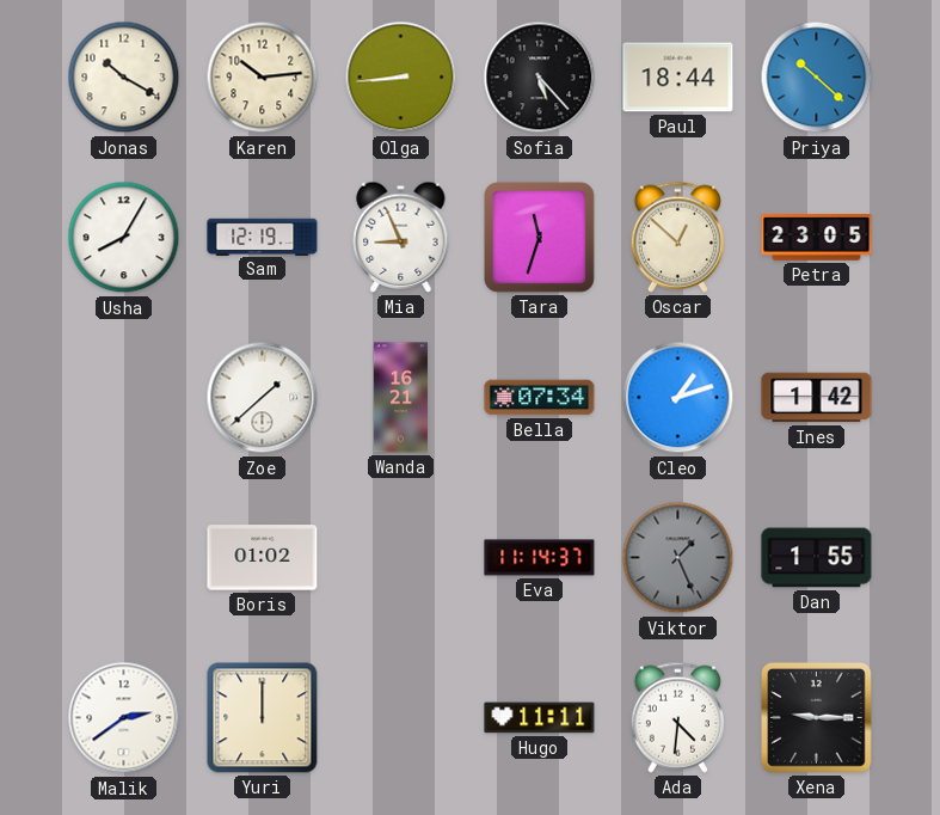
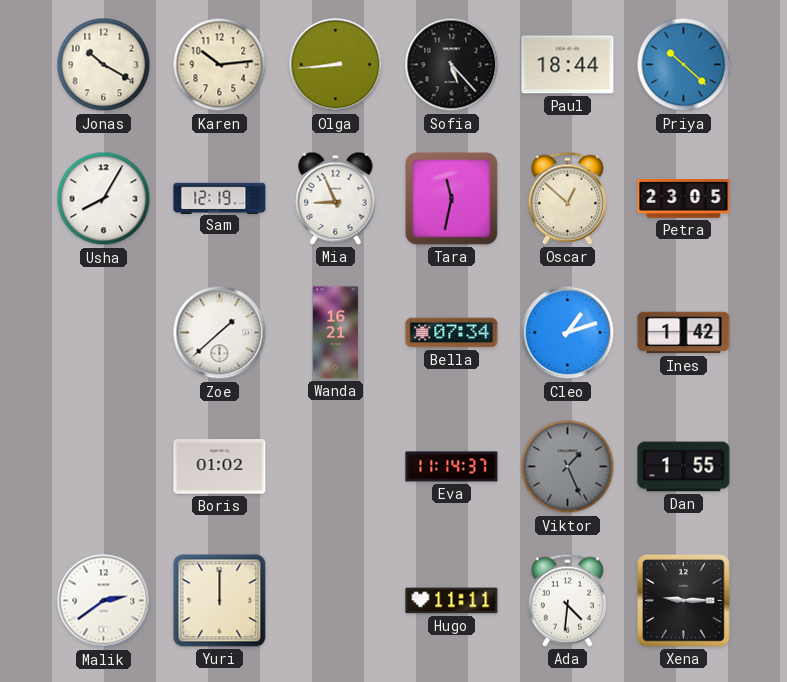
Tara: 11:33 -> 11:32
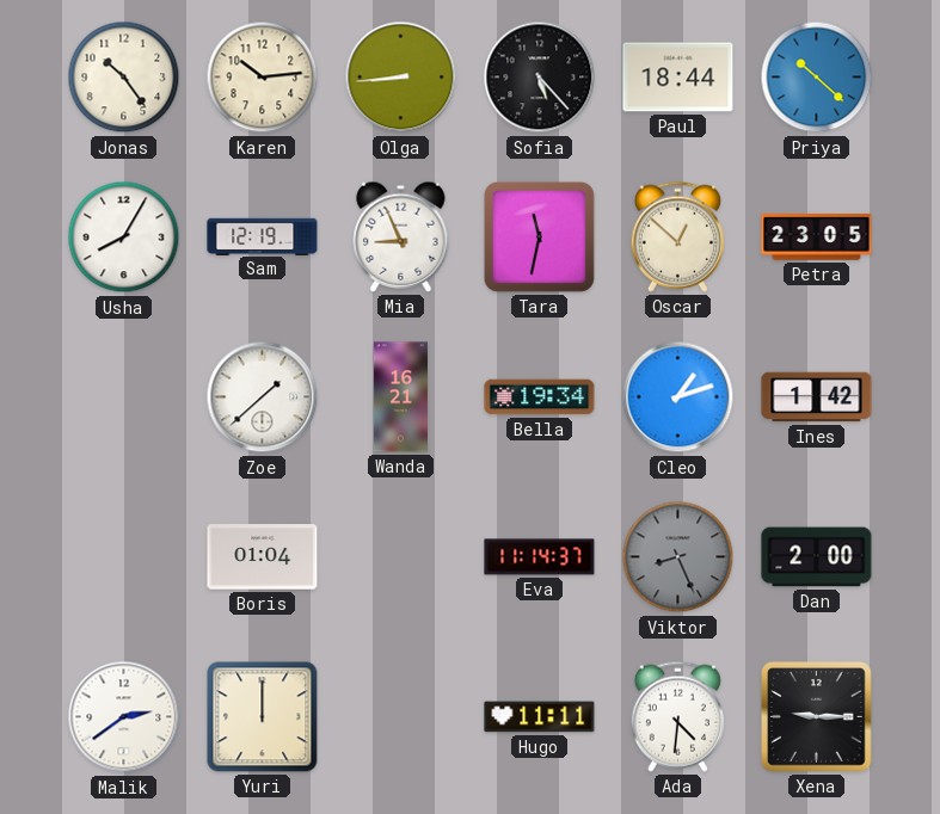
Jonas: 10:20 -> 10:24
Bella: 07:34 -> 19:34
Boris: 01:02 -> 01:04
Viktor: 1:26 -> 8:26
Dan: 1:55 -> 2:00
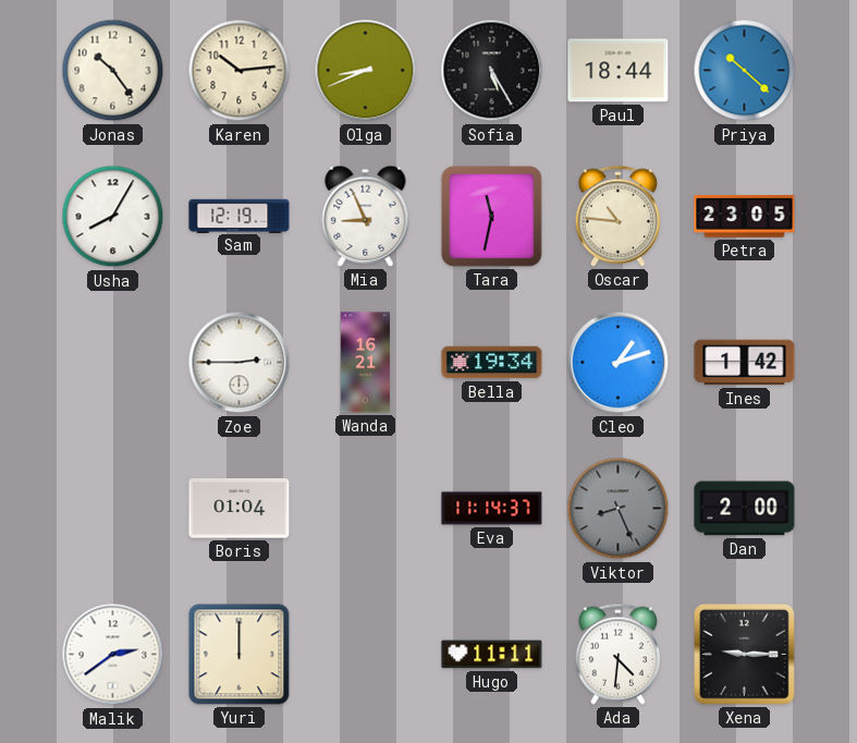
Olga: 8:44 -> 8:41
Sofia: 5:23 -> 5:25
Oscar: 12:52 -> 10:46
Zoe: 1:38 -> 2:45
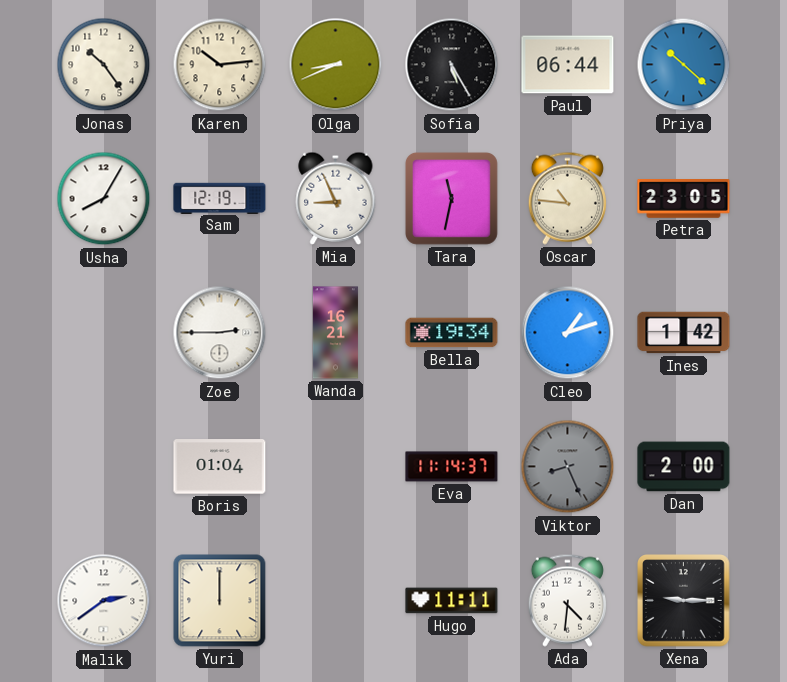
Paul: 18:44 -> 06:44
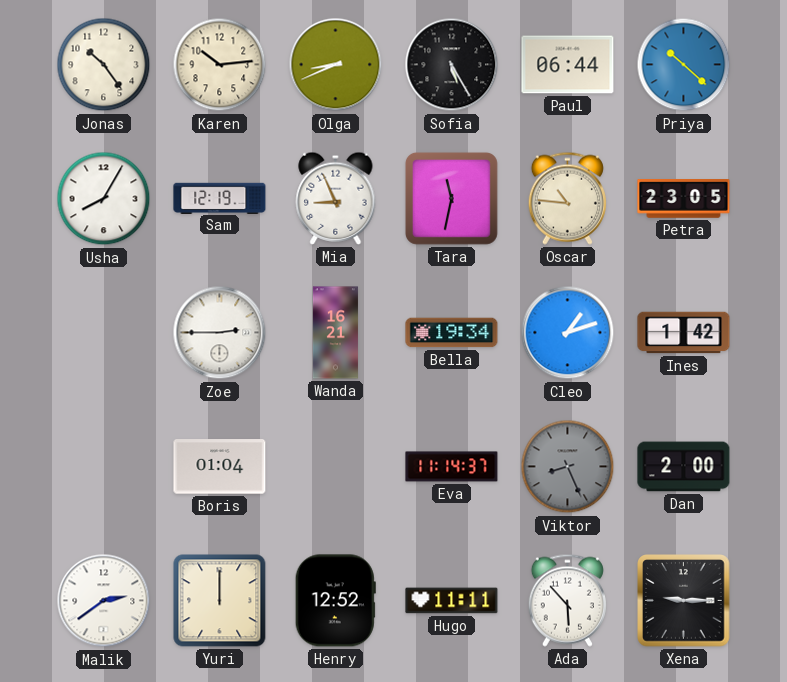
Henry: none -> 12:52
Ada: 4:31 -> 5:53
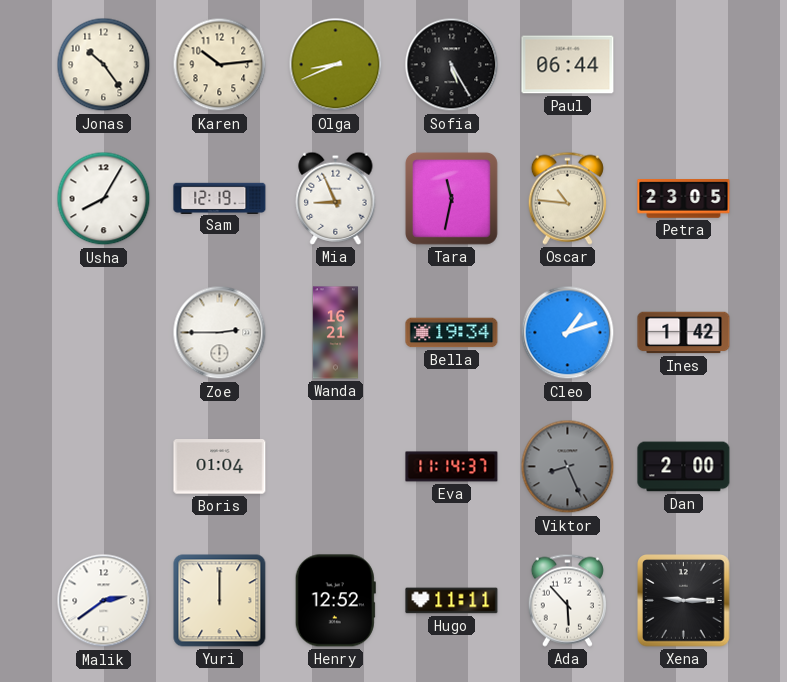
Priya: 10:22 -> none
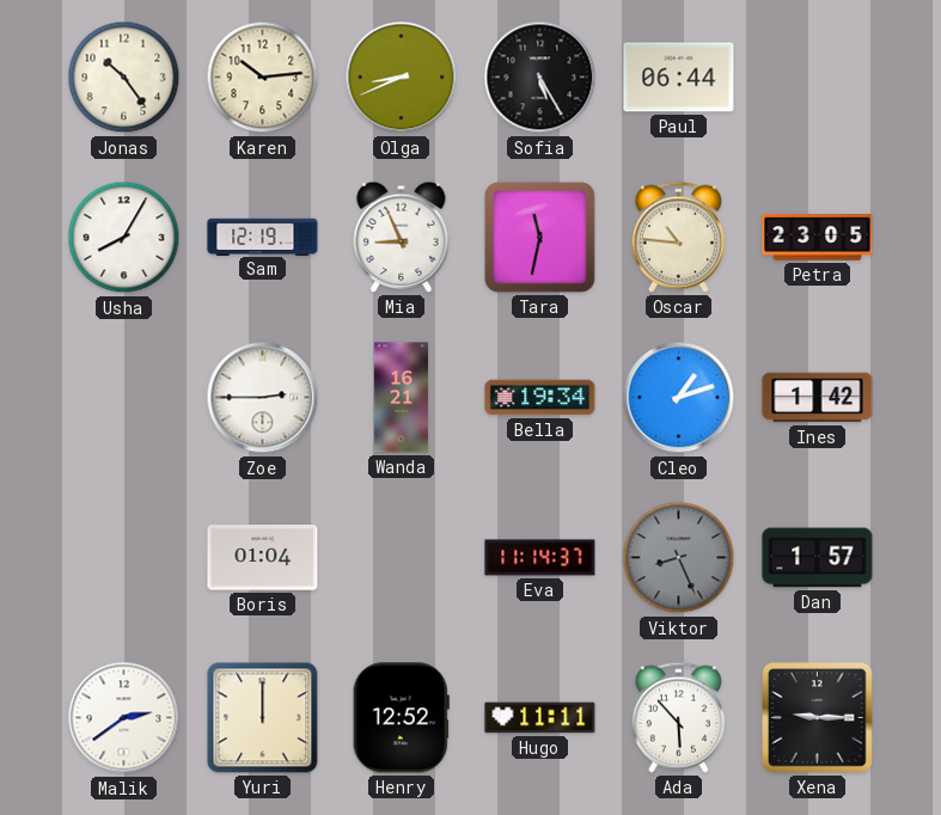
Dan: 2:00 -> 1:57
